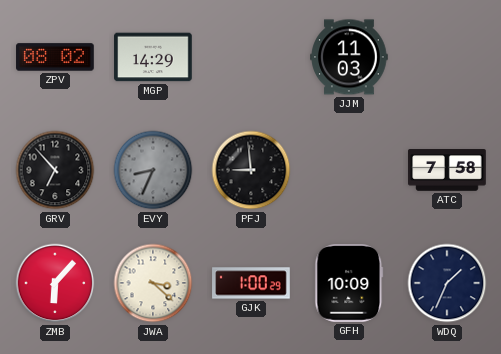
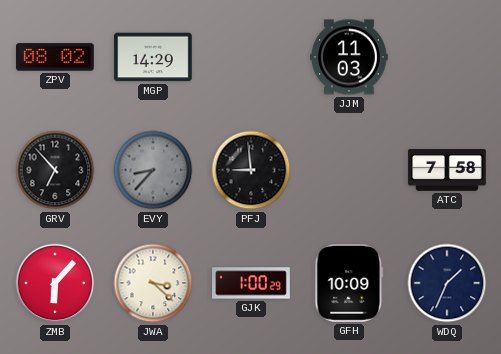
EVY: 8:34 -> 8:37
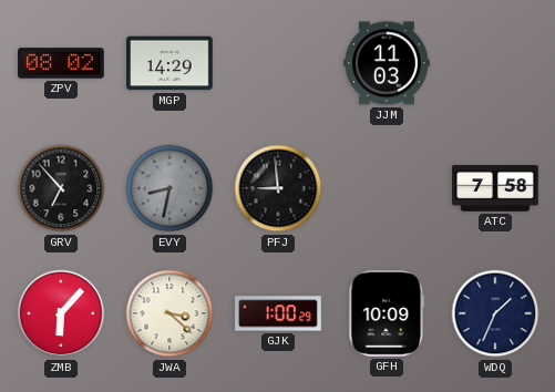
EVY: 8:37 -> 8:32
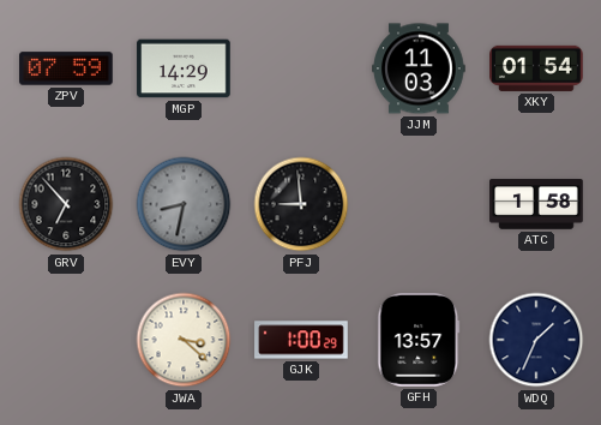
ZPV: 08:02 -> 07:59
XKY: none -> 01:54
ATC: 7:58 -> 1:58
ZMB: 6:07 -> none
GFH: 10:09 -> 13:57
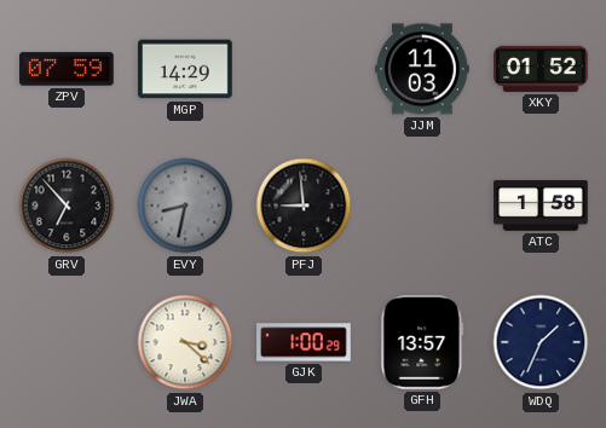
XKY: 01:54 -> 01:52
